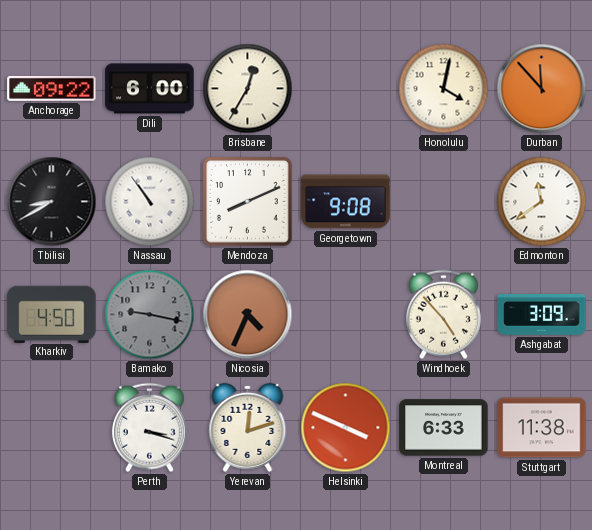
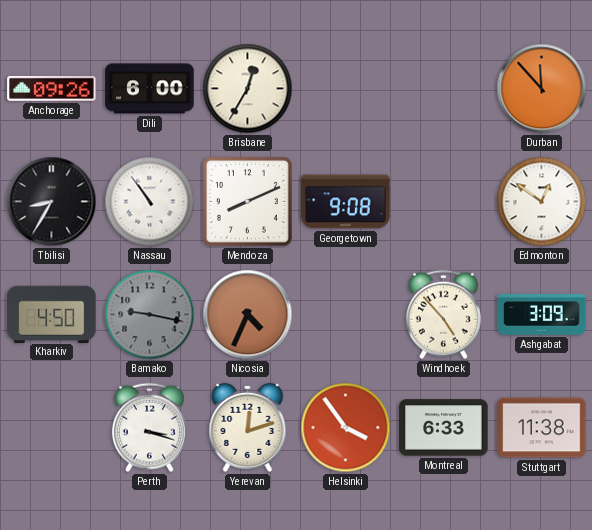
Anchorage: 09:22 -> 09:26
Honolulu: 4:02 -> none
Tbilisi: 8:40 -> 8:35
Edmonton: 11:39 -> 12:51
Helsinki: 3:49 -> 3:54
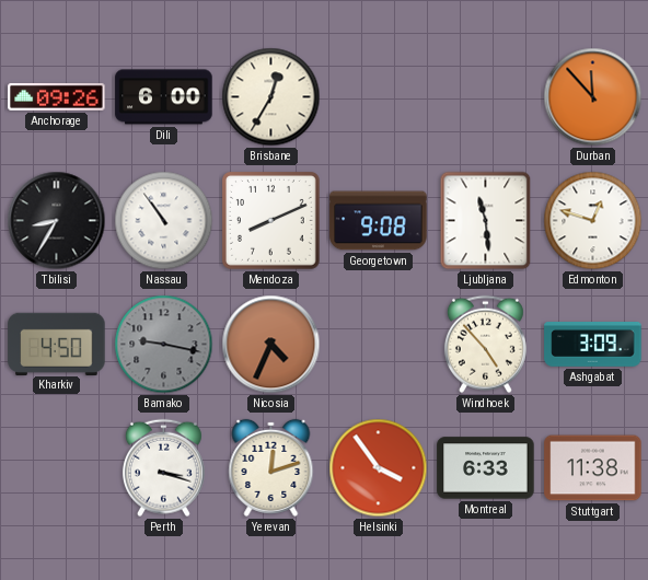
Ljubljana: none -> 11:29
Edmonton: 12:51 -> 12:48
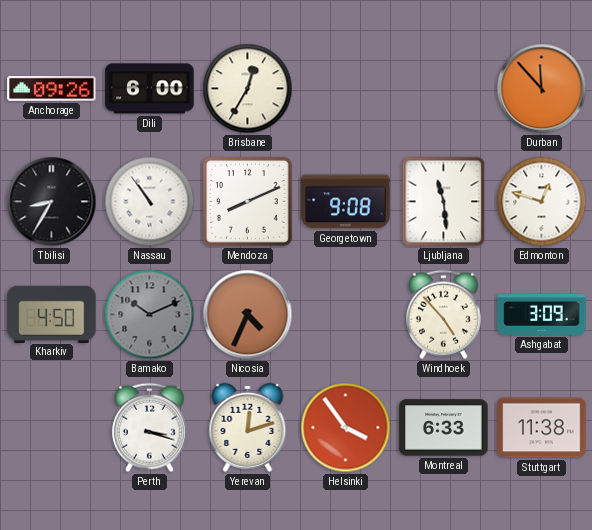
Bamako: 9:17 -> 10:11
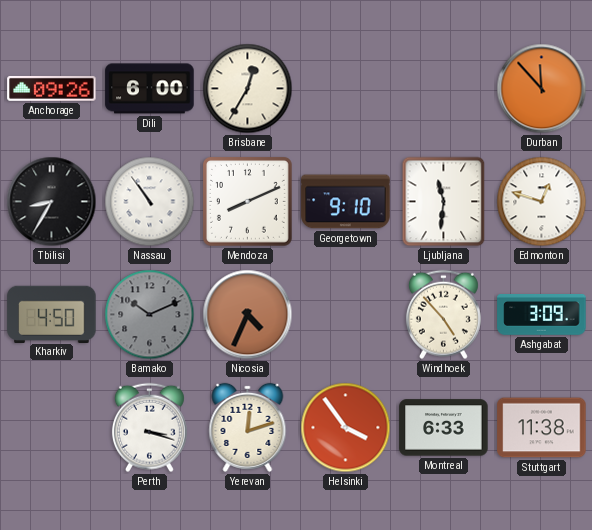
Georgetown: 9:08 -> 9:10
Ljubljana: 11:29 -> 11:31
